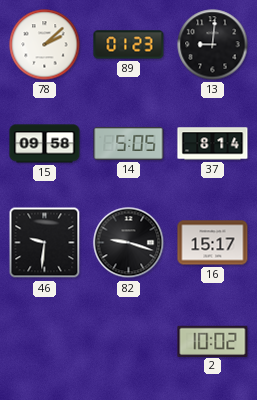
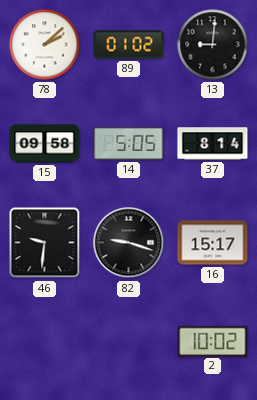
89: 01:23 -> 01:02
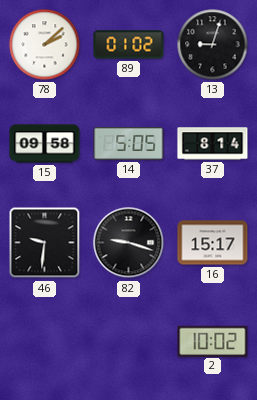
13: 9:01 -> 9:03
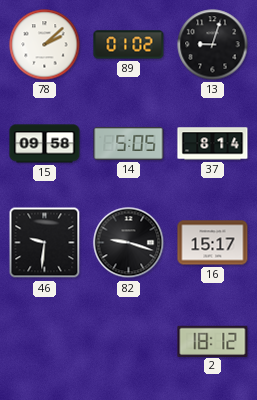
2: 10:02 -> 18:12
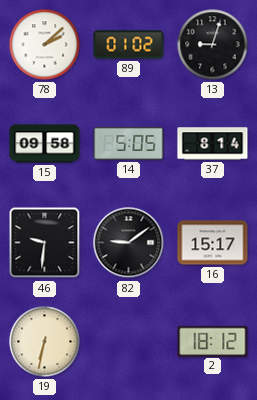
82: 9:18 -> 9:09
19: none -> 6:32
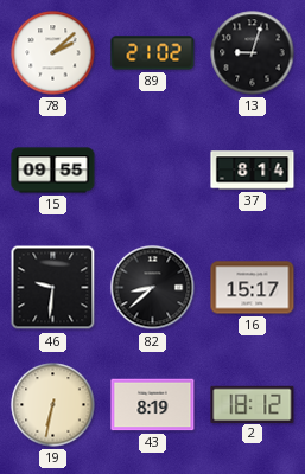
89: 01:02 -> 21:02
15: 09:58 -> 09:55
14: 5:05 -> none
82: 9:09 -> 8:38
43: none -> 8:19
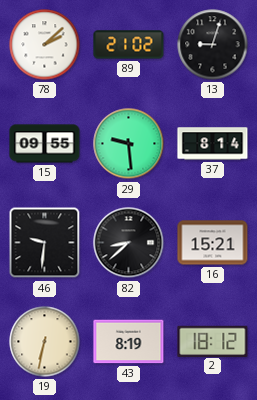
29: none -> 9:29
16: 15:17 -> 15:21
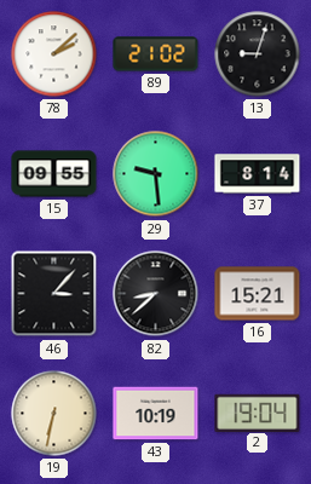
46: 9:31 -> 3:07
43: 8:19 -> 10:19
2: 18:12 -> 19:04
